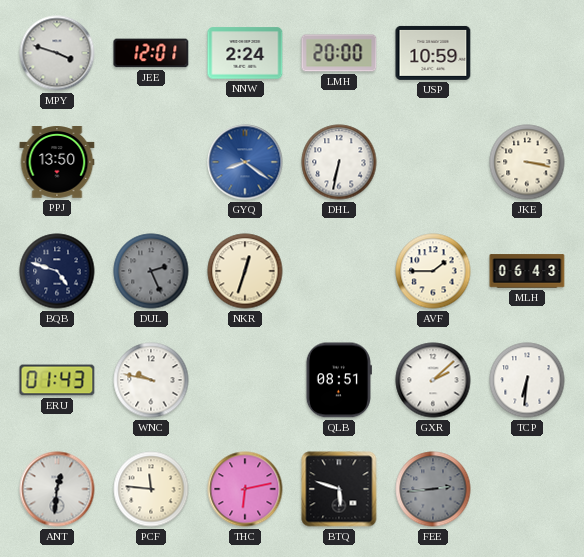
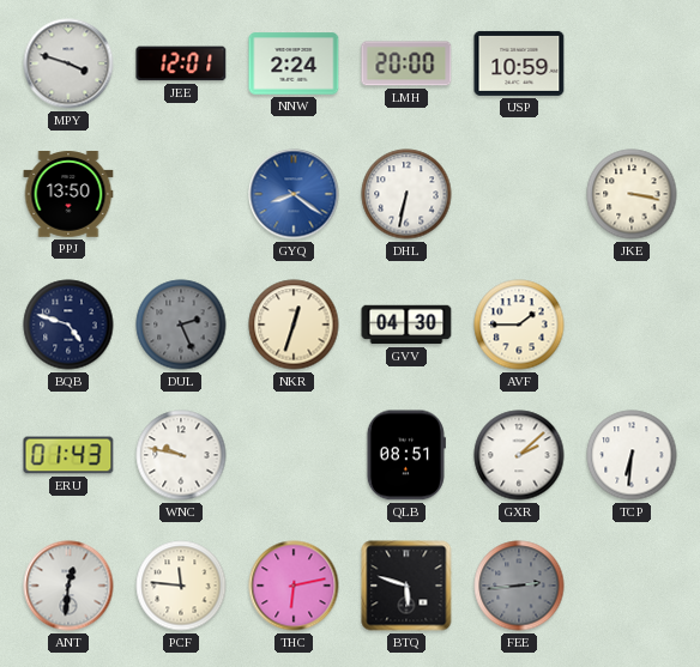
GVV: none -> 04:30
MLH: 06:43 -> none
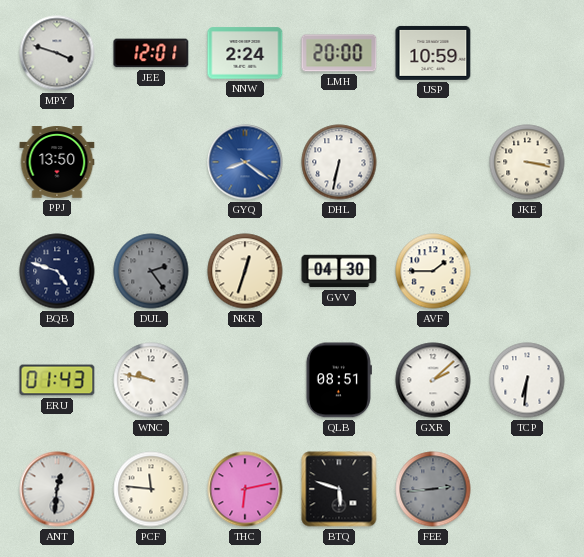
DUL: 2:26 -> 2:24
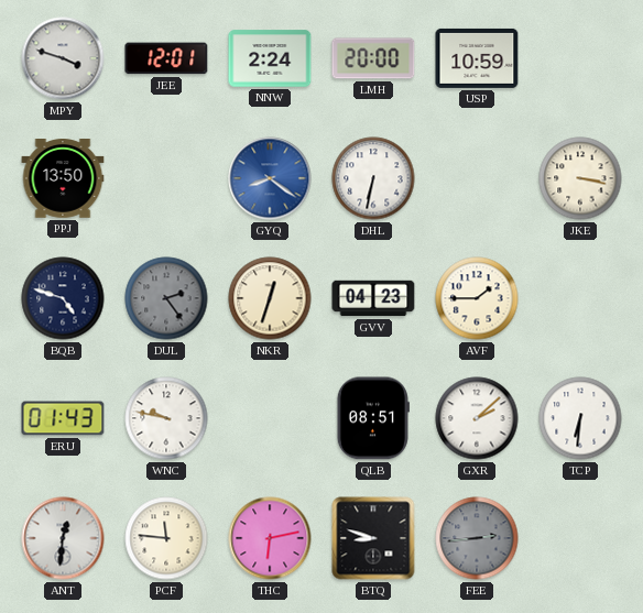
GVV: 04:30 -> 04:23
BTQ: 5:48 -> 8:48
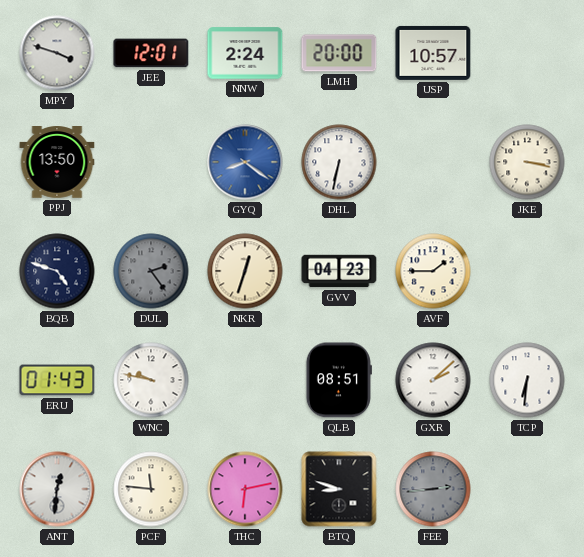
USP: 10:59 -> 10:57
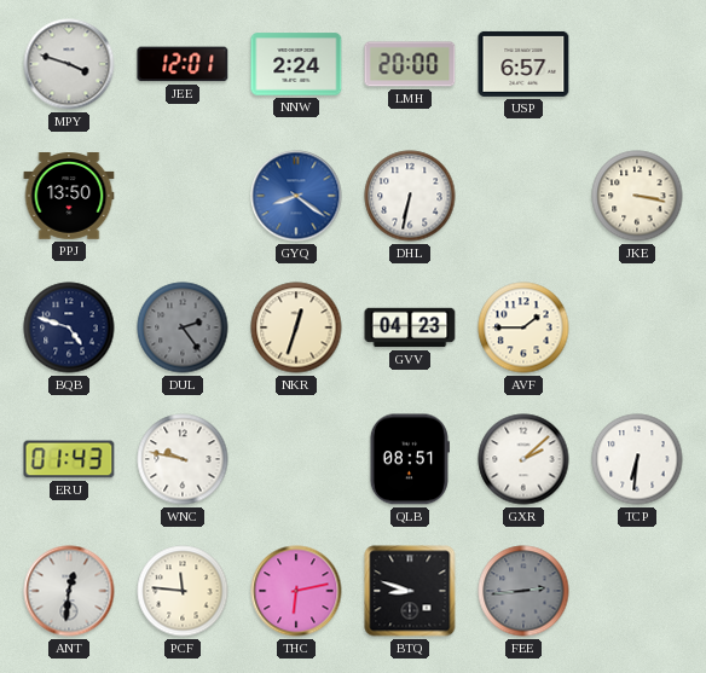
USP: 10:57 -> 6:57
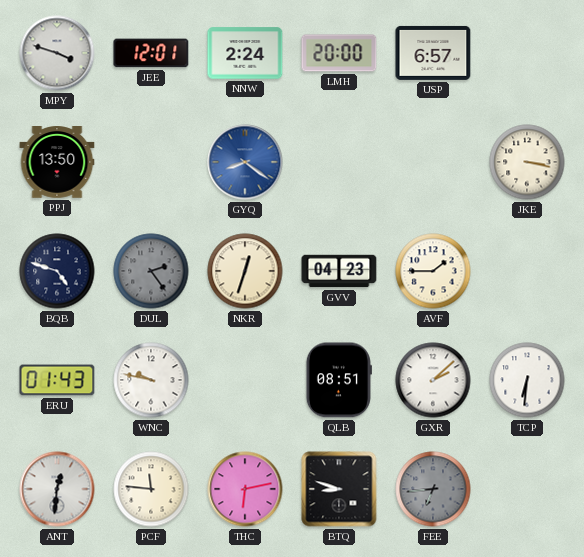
DHL: 6:32 -> none
FEE: 2:44 -> 6:44
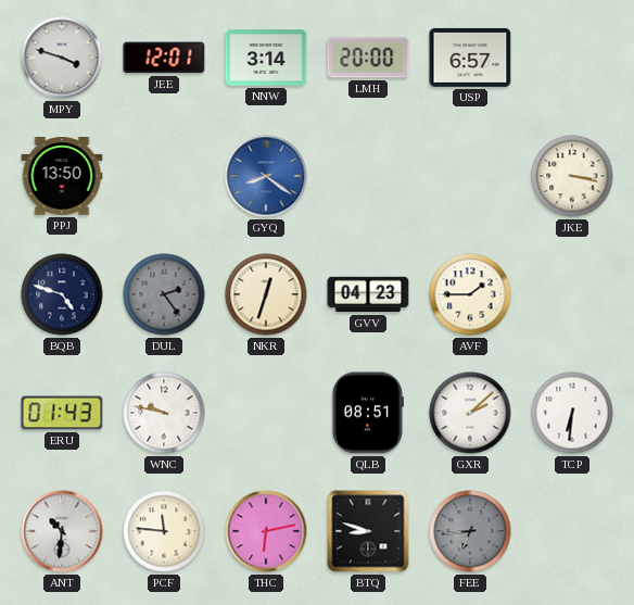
NNW: 2:24 -> 3:14
ANT: 12:31 -> 10:31
